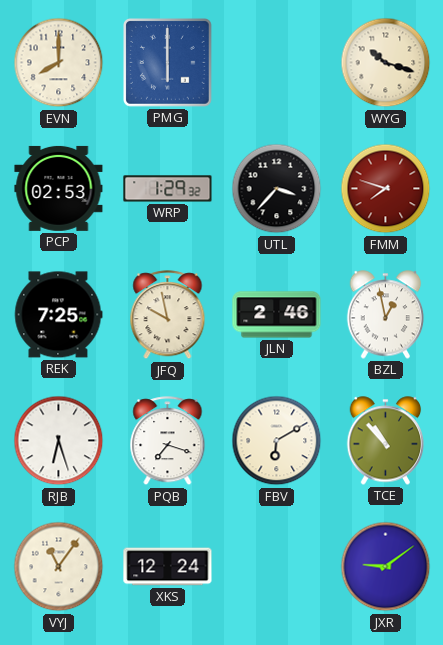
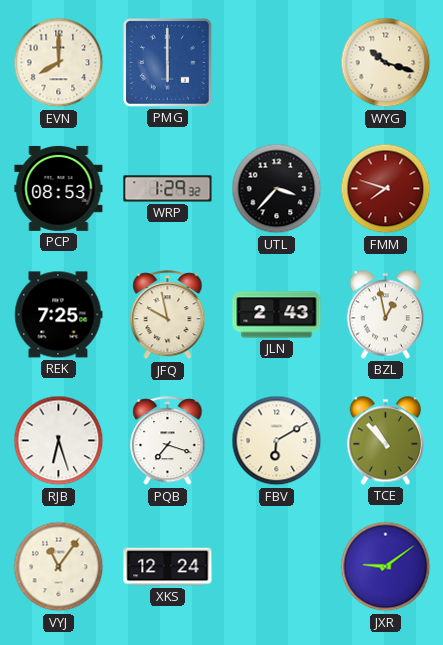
PCP: 02:53 -> 08:53
JLN: 2:46 -> 2:43
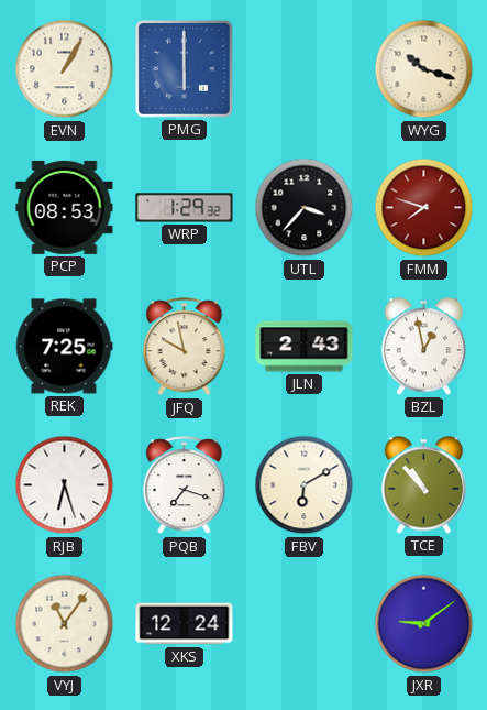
EVN: 8:00 -> 1:05
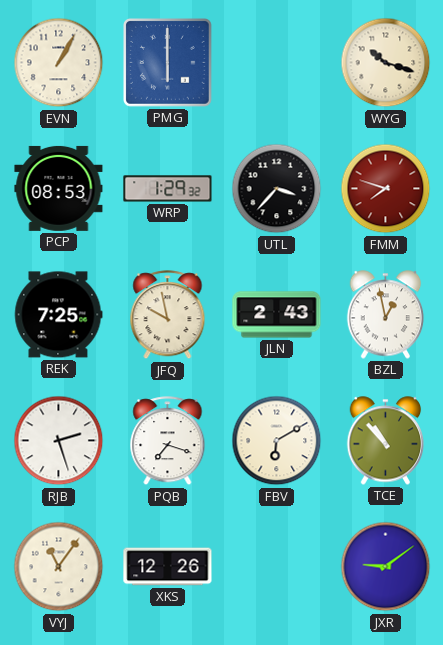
RJB: 6:27 -> 2:27
XKS: 12:24 -> 12:26
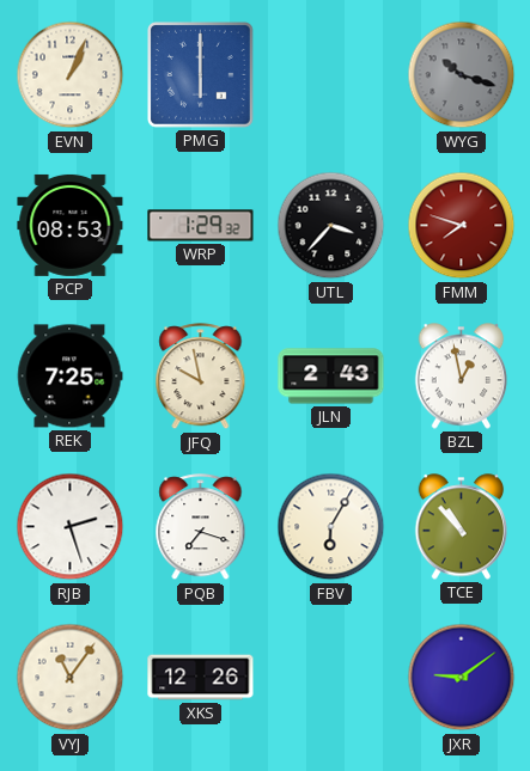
EVN: 1:05 -> 1:04
WYG dial: cream -> grey
FBV: 6:10 -> 6:05
